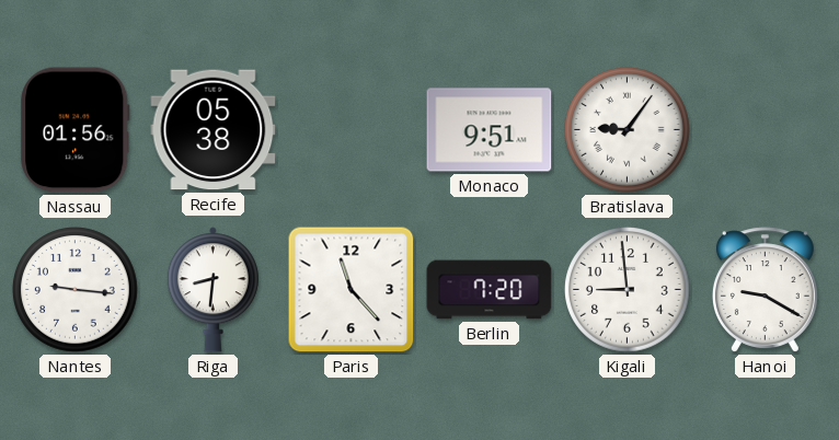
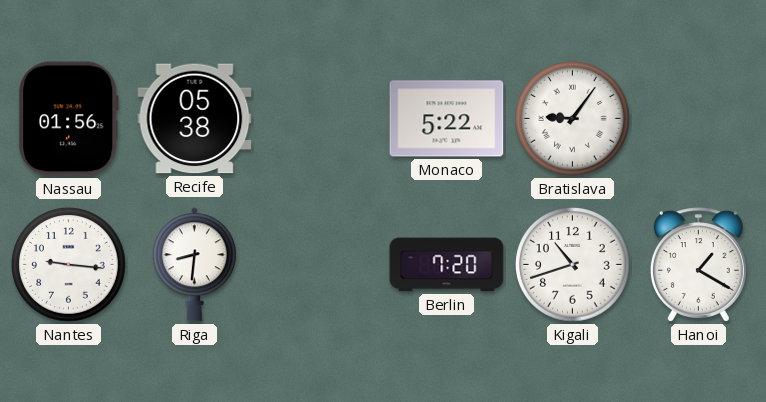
Monaco: 9:51 -> 5:22
Paris: 11:23 -> none
Kigali: 8:59 -> 10:42
Hanoi: 9:20 -> 1:20
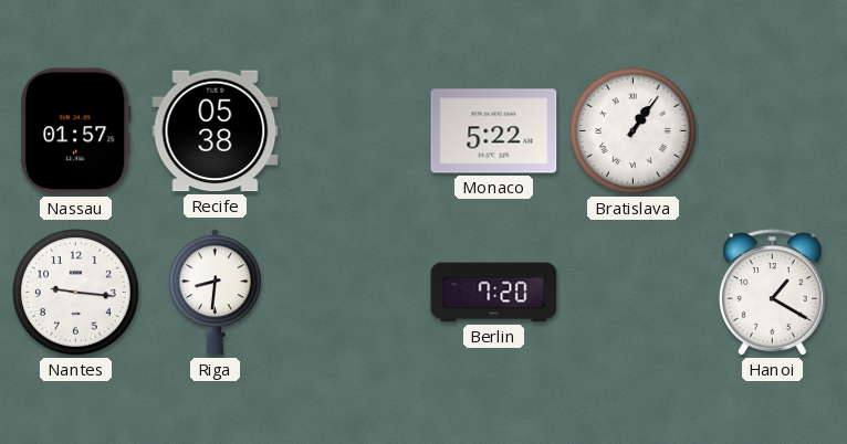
Nassau: 01:56 -> 01:57
Bratislava: 9:06 -> 1:06
Kigali: 10:42 -> none
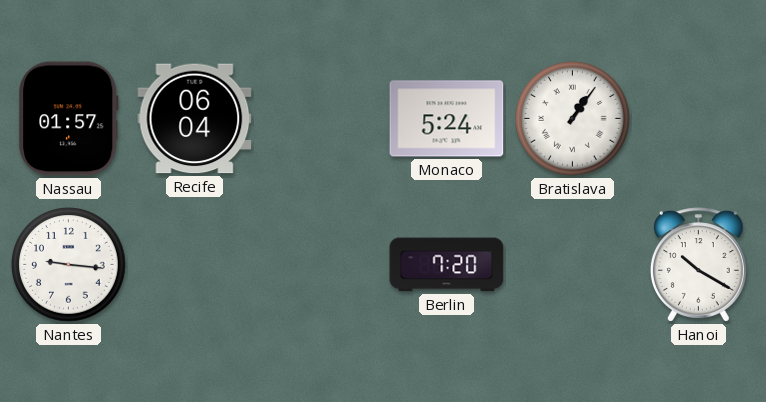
Recife: 05:38 -> 06:04
Monaco: 5:22 -> 5:24
Riga: 8:31 -> none
Hanoi: 1:20 -> 10:20
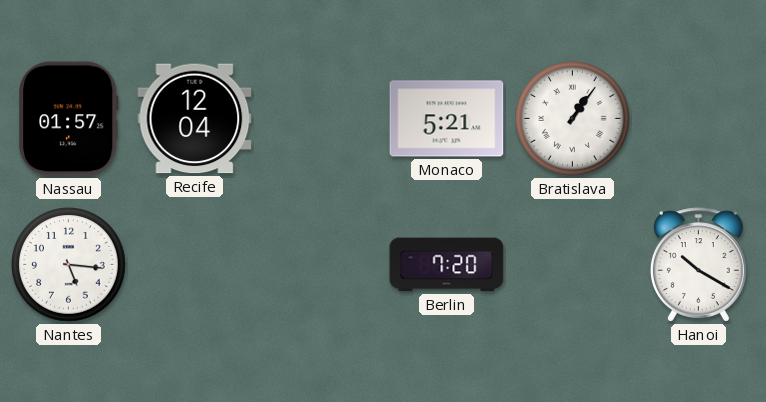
Recife: 06:04 -> 12:04
Monaco: 5:24 -> 5:21
Nantes: 9:16 -> 5:16
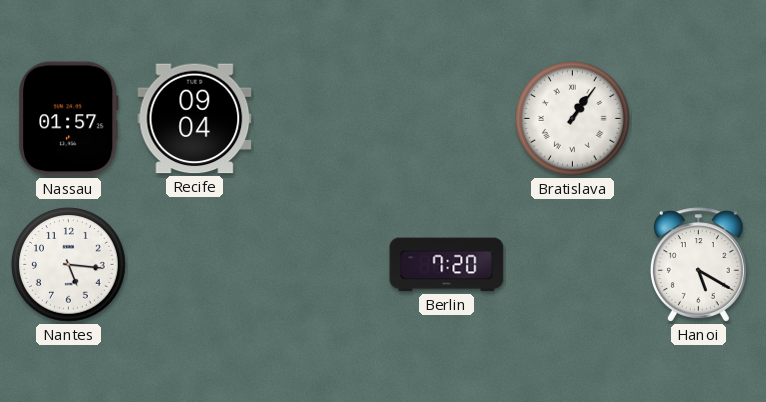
Recife: 12:04 -> 09:04
Monaco: 5:21 -> none
Hanoi: 10:20 -> 5:20
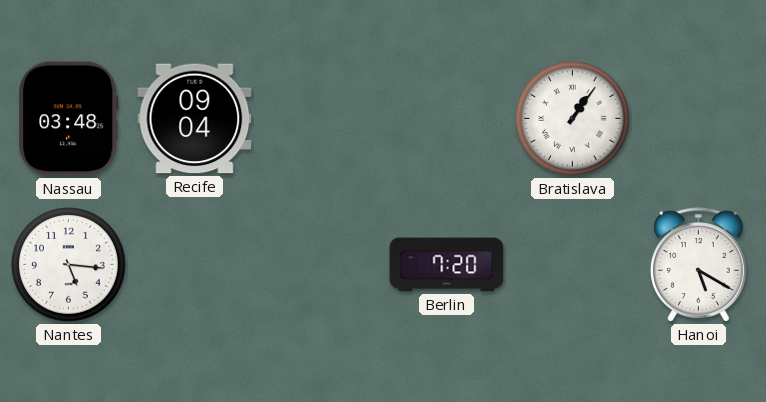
Nassau: 01:57 -> 03:48
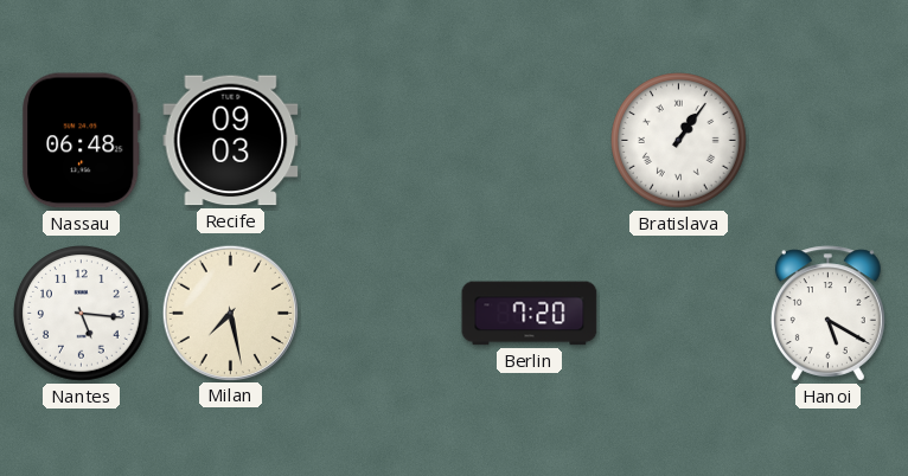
Nassau: 03:48 -> 06:48
Recife: 09:04 -> 09:03
Milan: none -> 7:28
